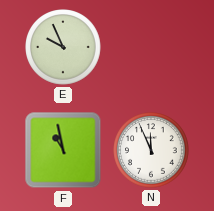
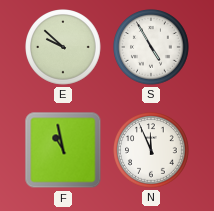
E: 9:56 -> 9:52
S: none -> 4:55
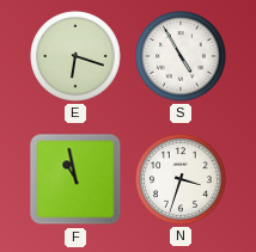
E: 9:52 -> 6:18
N: 11:56 -> 3:33
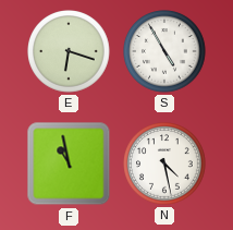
N: 3:33 -> 4:28
